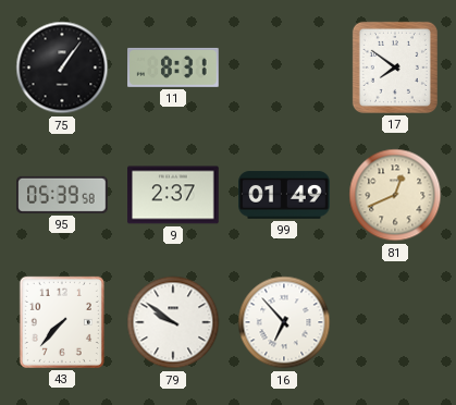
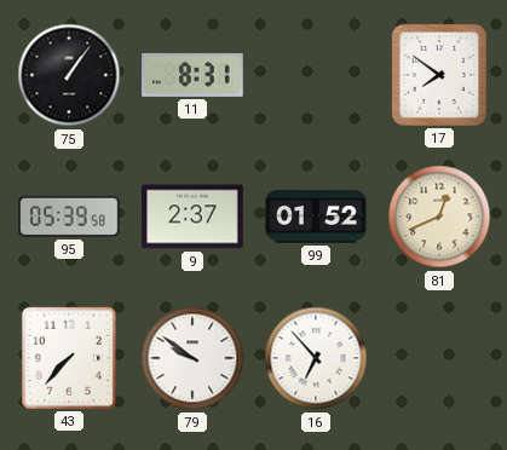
99: 01:49 -> 01:52
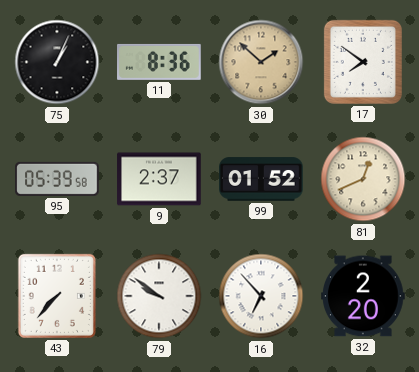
75: 1:06 -> 1:04
11: 8:31 -> 8:36
30: none -> 1:52
32: none -> 2:20
